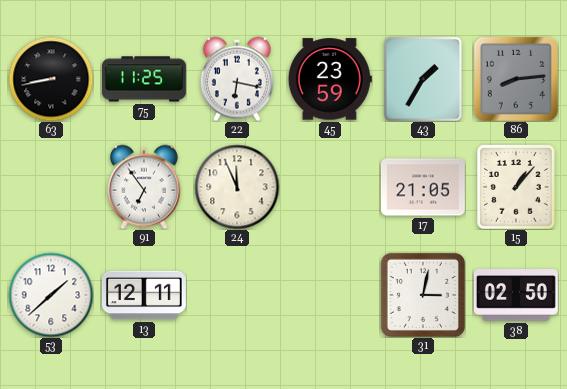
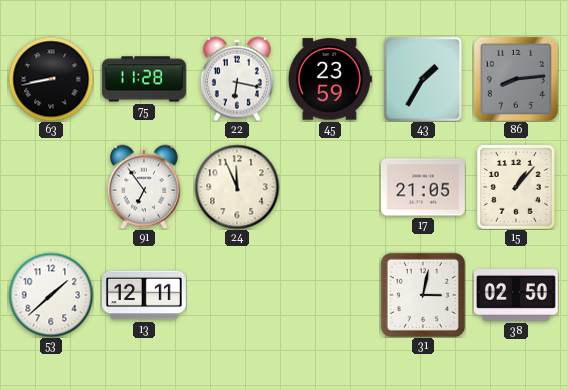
75: 11:25 -> 11:28
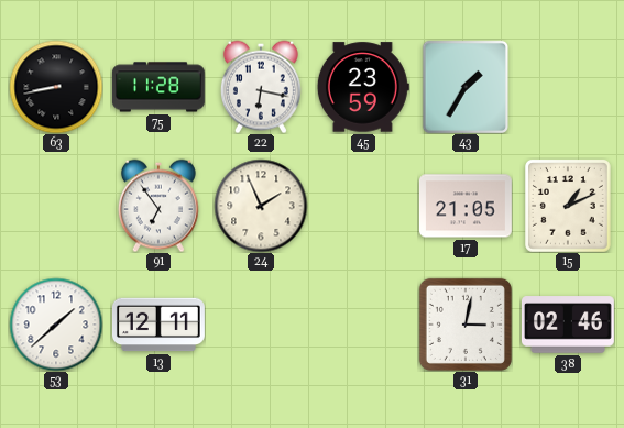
86: 8:14 -> none
24: 11:56 -> 1:56
15: 1:07 -> 1:11
38: 02:50 -> 02:46
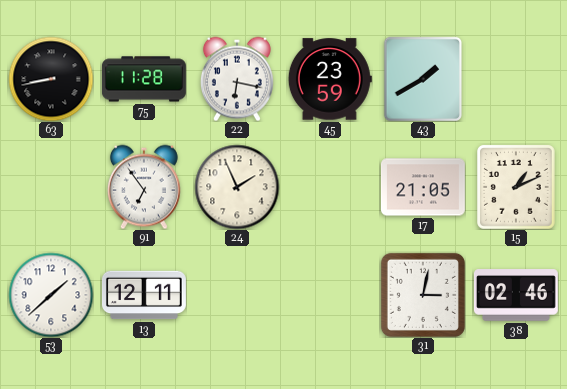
43: 1:35 -> 1:40
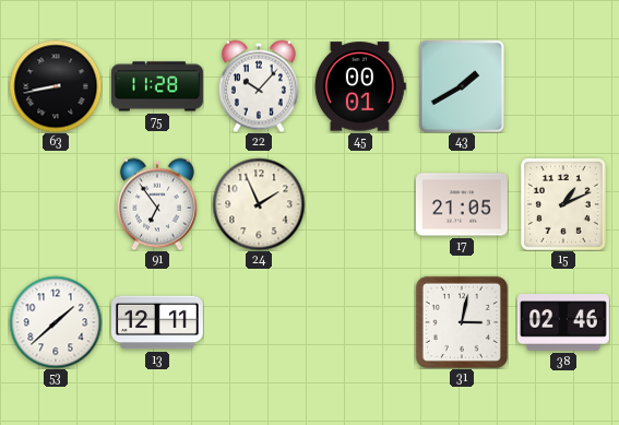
22: 6:17 -> 10:07
45: 23:59 -> 00:01
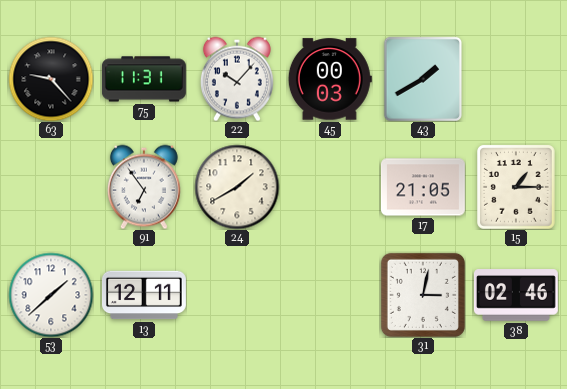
63: 8:43 -> 9:23
75: 11:28 -> 11:31
45: 00:01 -> 00:03
24: 1:56 -> 1:40
15: 1:11 -> 1:15
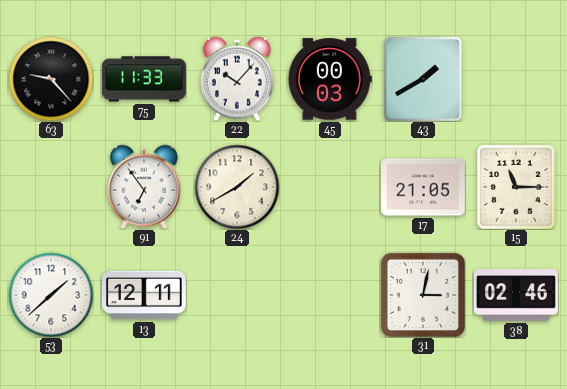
75: 11:31 -> 11:33
15: 1:15 -> 11:15
